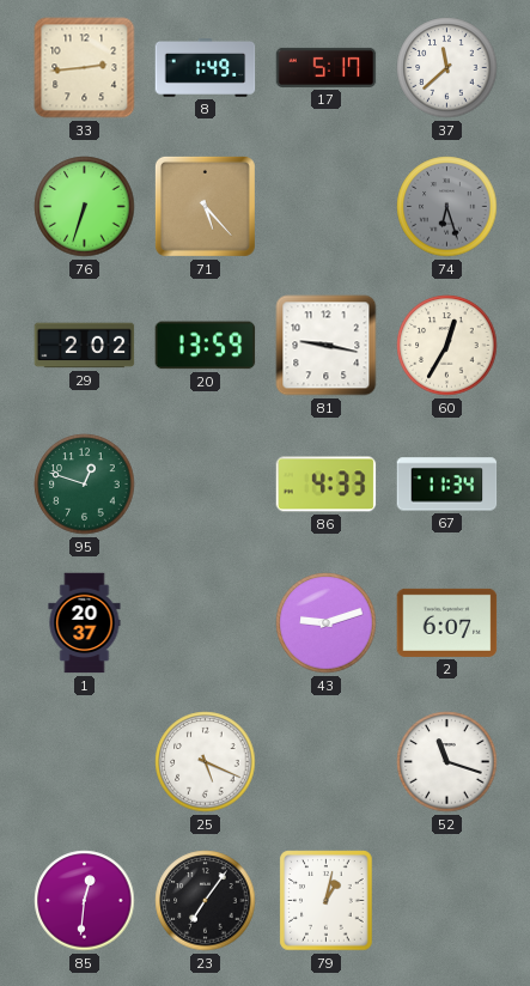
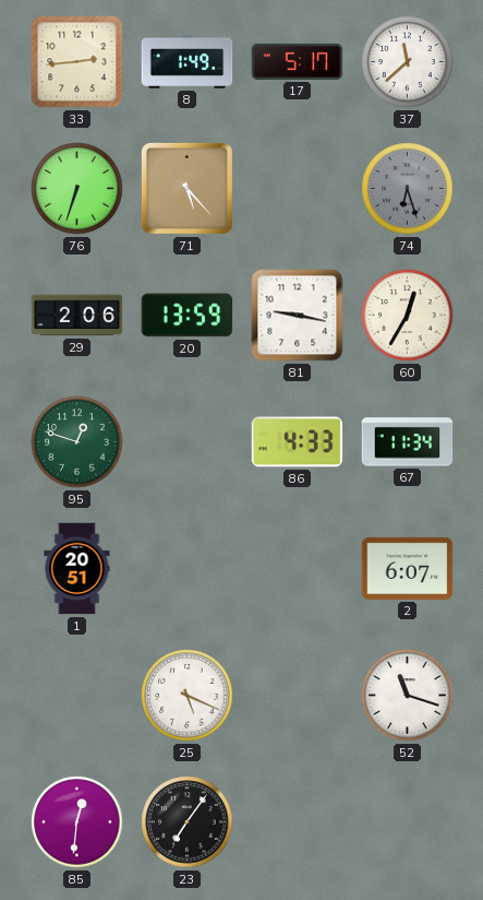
29: 2:02 -> 2:06
1: 20:37 -> 20:51
43: 9:12 -> none
79: 1:02 -> none
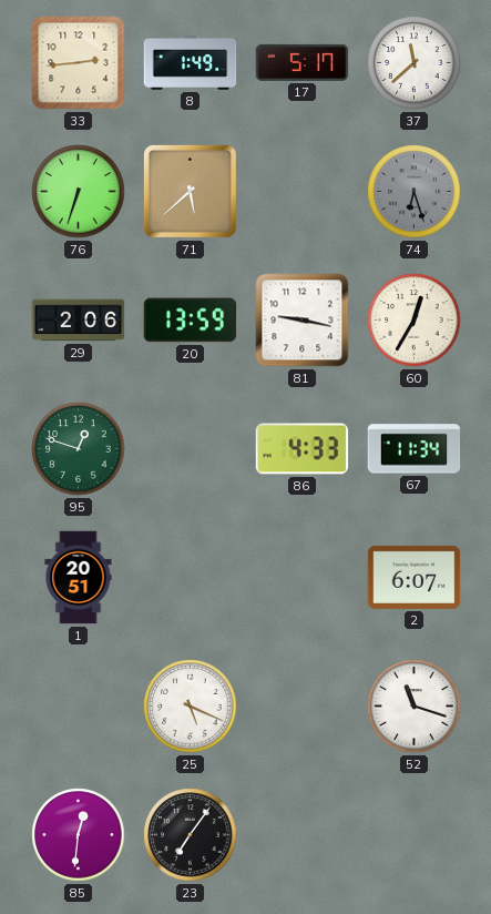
71: 5:23 -> 5:38
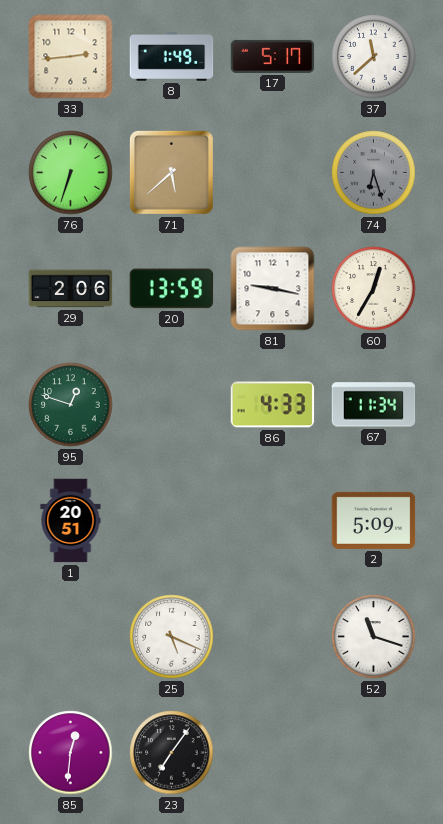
2: 6:07 -> 5:09
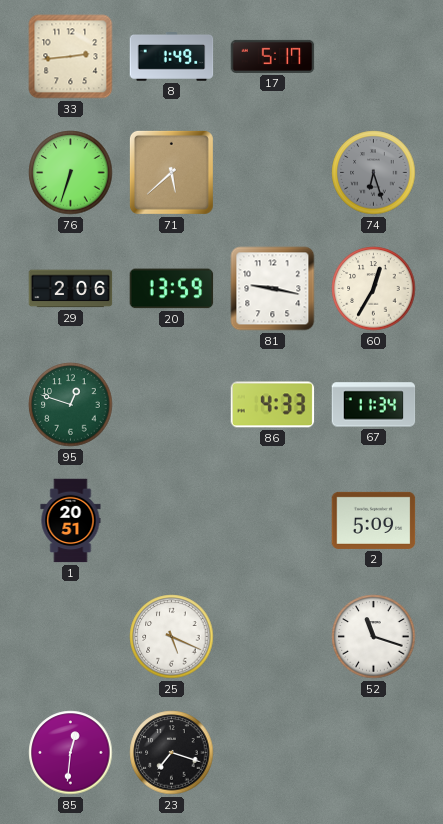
37: 11:38 -> none
23: 7:06 -> 7:18
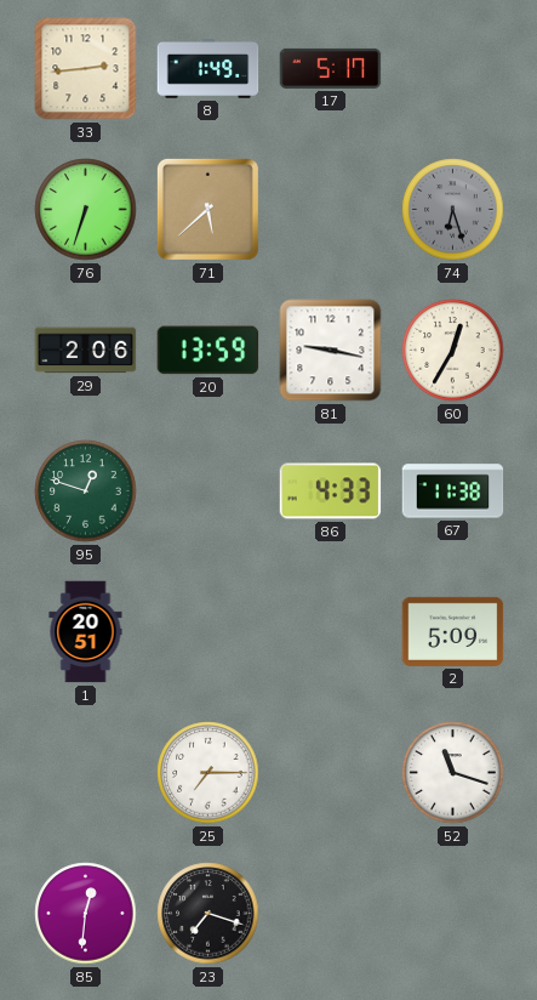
67: 11:34 -> 11:38
25: 5:19 -> 7:15
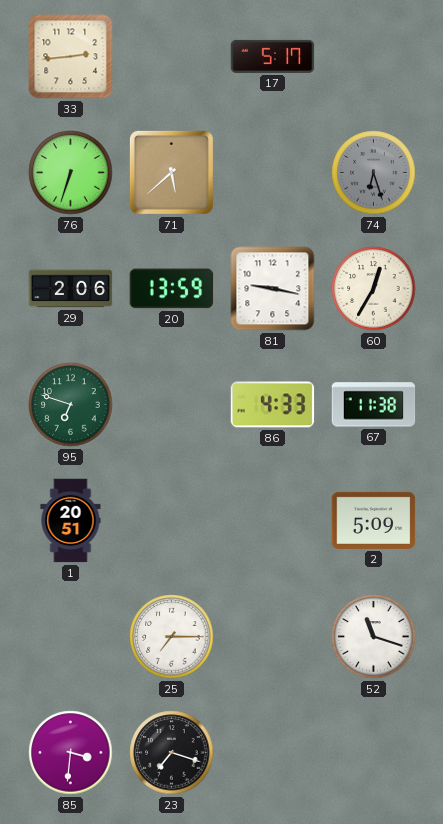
8: 1:49 -> none
95: 12:48 -> 6:48
85: 12:31 -> 3:31
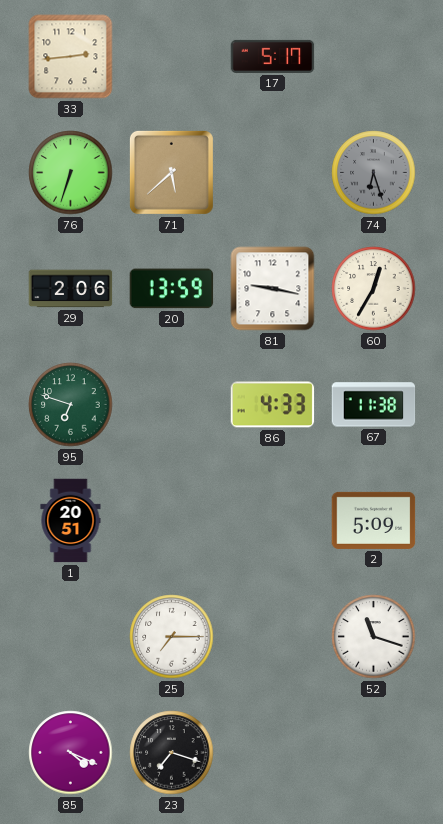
85: 3:31 -> 4:19
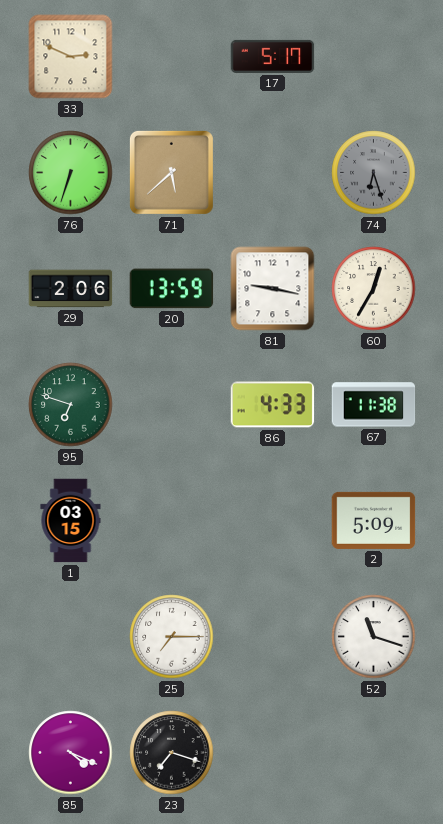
33: 2:44 -> 2:49
1: 20:51 -> 03:15
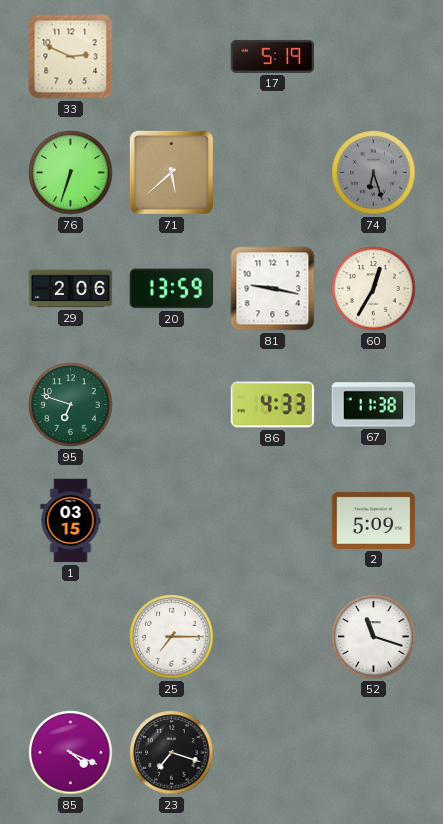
17: 5:17 -> 5:19
